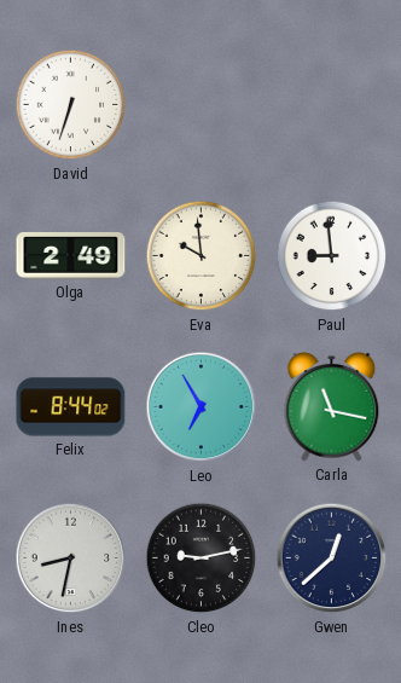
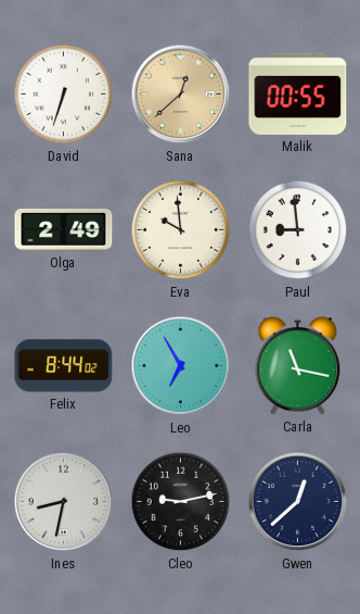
Sana: none -> 12:38
Malik: none -> 00:55
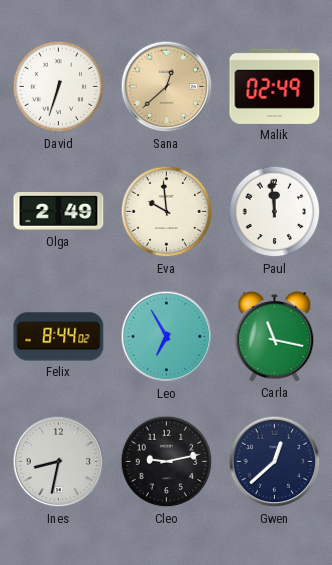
Malik: 00:55 -> 02:49
Paul: 8:59 -> 11:59
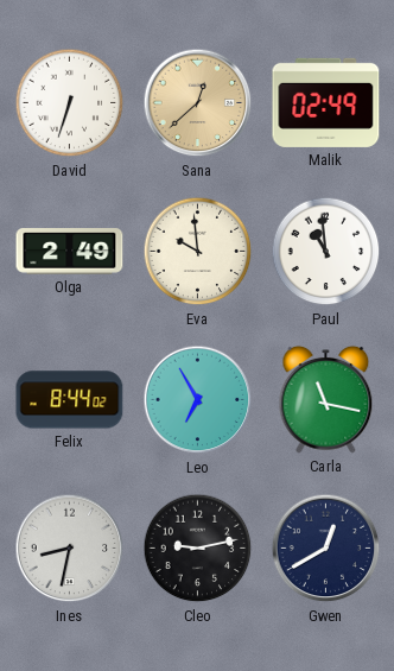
Paul: 11:59 -> 10:59
Gwen: 12:38 -> 12:40
